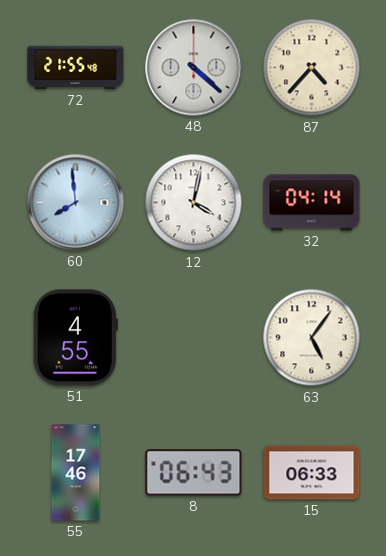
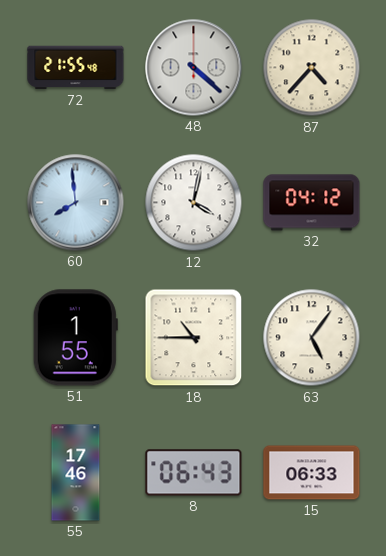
32: 04:14 -> 04:12
51: 4:55 -> 1:55
18: none -> 10:45
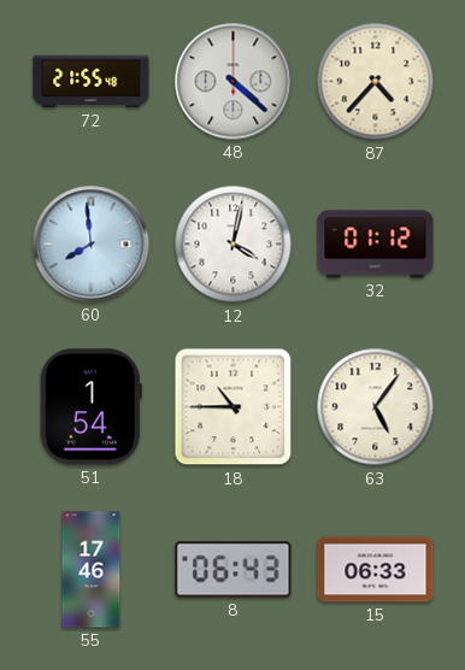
32: 04:12 -> 01:12
51: 1:55 -> 1:54
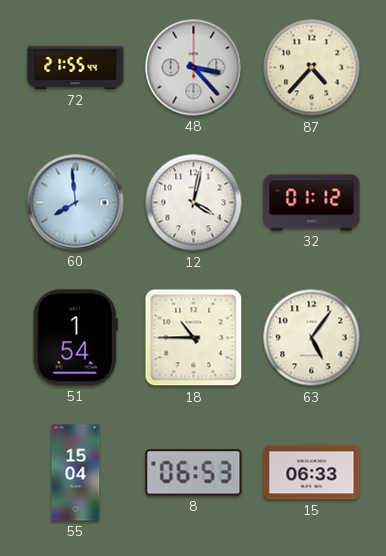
72: 21:55:48 -> 21:55:44
48: 4:22 -> 3:23
55: 17:46 -> 15:04
8: 06:43 -> 06:53
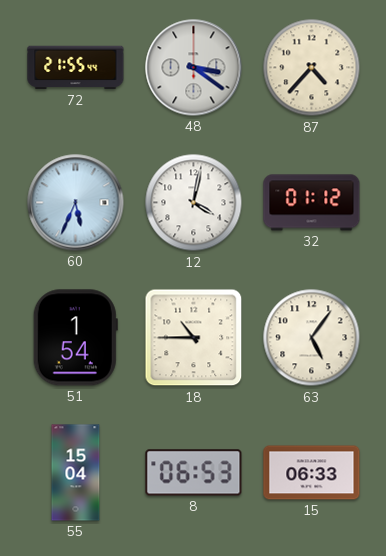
48: 3:23 -> 3:21
60: 7:59 -> 5:34
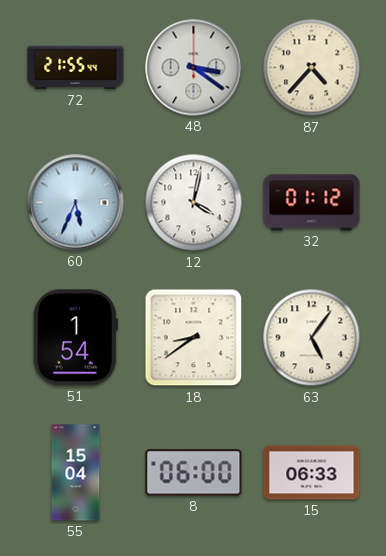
18: 10:45 -> 8:39
8: 06:53 -> 06:00
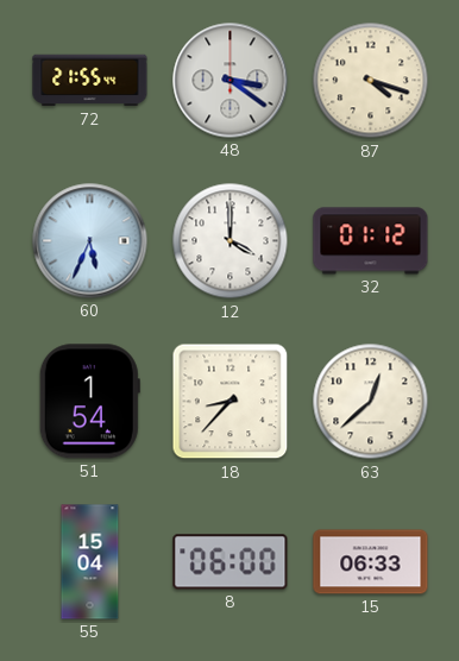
87: 4:37 -> 4:18
12: 4:02 -> 4:00
18: 8:39 -> 8:37
63: 5:06 -> 12:38
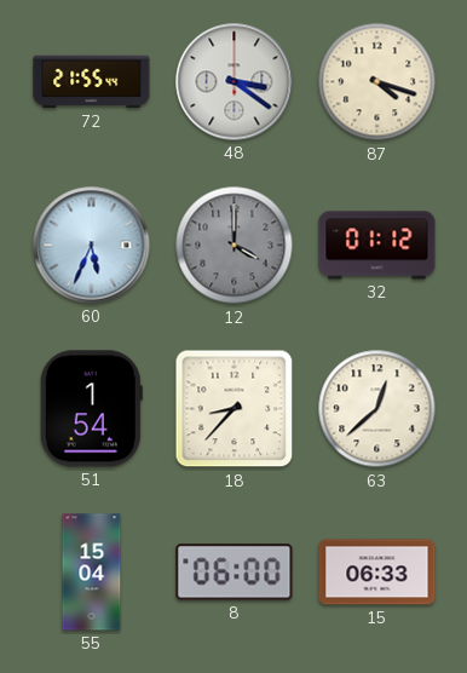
12 dial: white -> grey
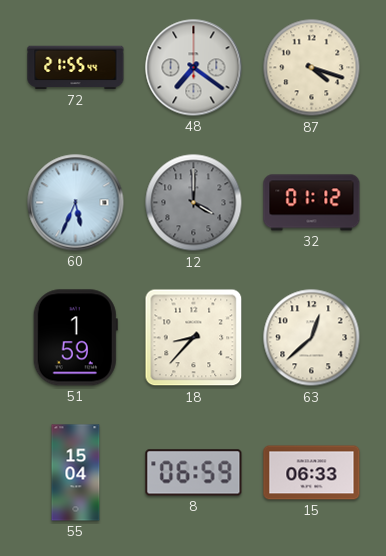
48: 3:21 -> 7:21
51: 1:54 -> 1:59
8: 06:00 -> 06:59
